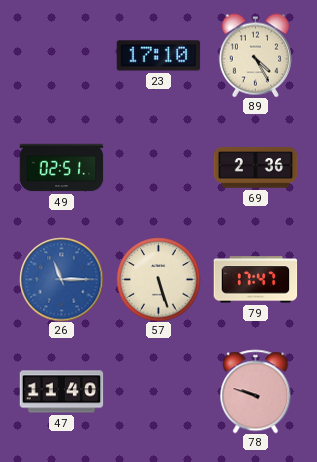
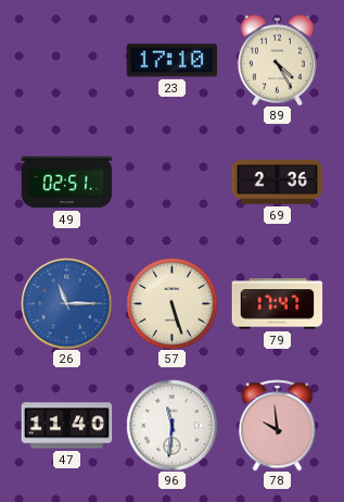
96: none -> 11:31
78: 9:48 -> 9:59
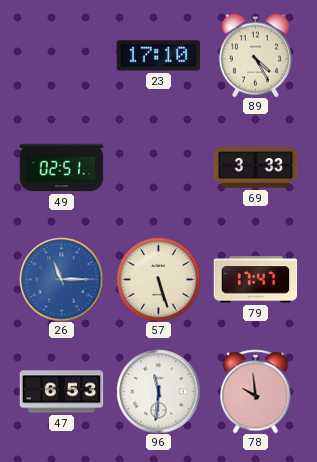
69: 2:36 -> 3:33
47: 11:40 -> 6:53
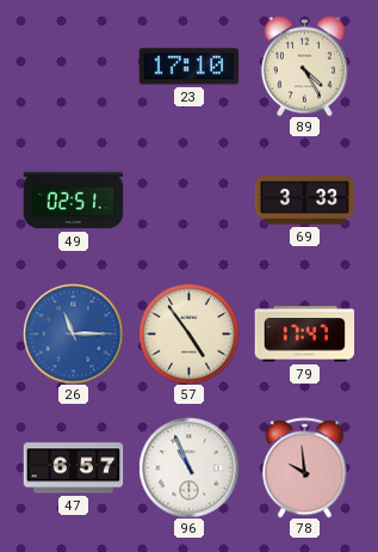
57: 5:27 -> 4:54
47: 6:53 -> 6:57
96: 11:31 -> 10:56
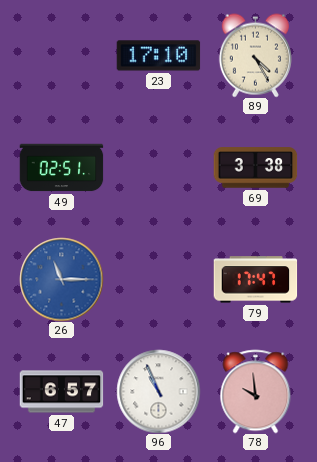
69: 3:33 -> 3:38
57: 4:54 -> none
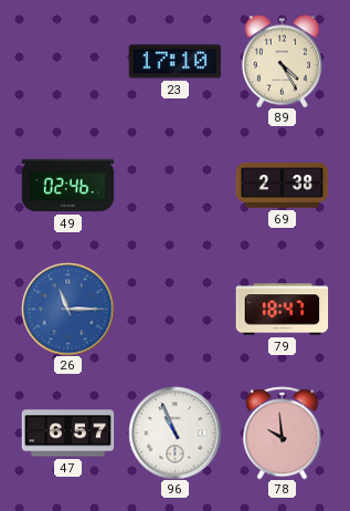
49: 02:51 -> 02:46
69: 3:38 -> 2:38
79: 17:47 -> 18:47
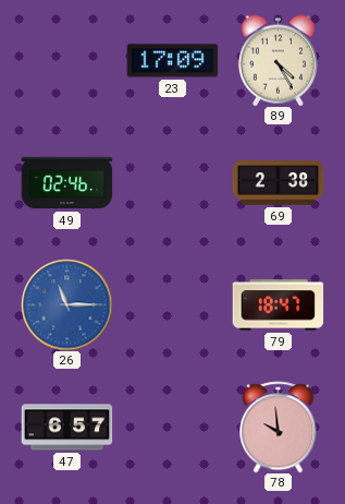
23: 17:10 -> 17:09
96: 10:56 -> none
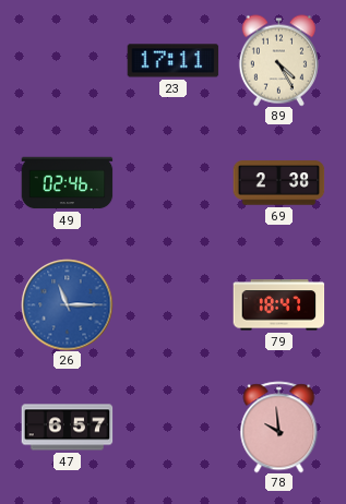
23: 17:09 -> 17:11
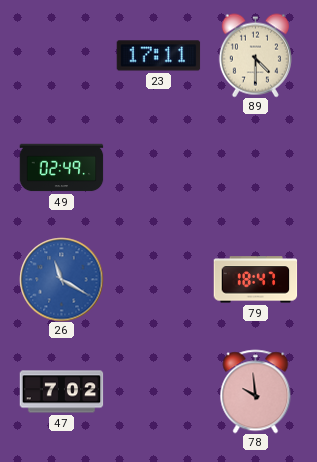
89: 4:25 -> 4:30
49: 02:46 -> 02:49
69: 2:38 -> none
26: 11:15 -> 11:20
47: 6:57 -> 7:02
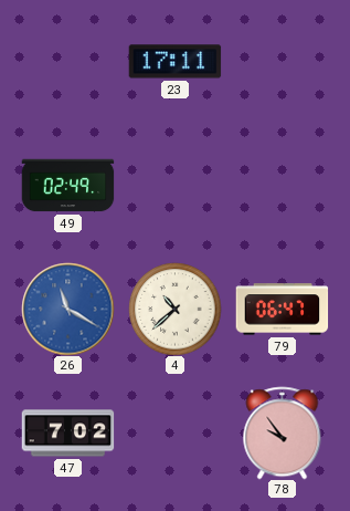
89: 4:30 -> none
4: none -> 10:38
79: 18:47 -> 06:47
78: 9:59 -> 9:54
